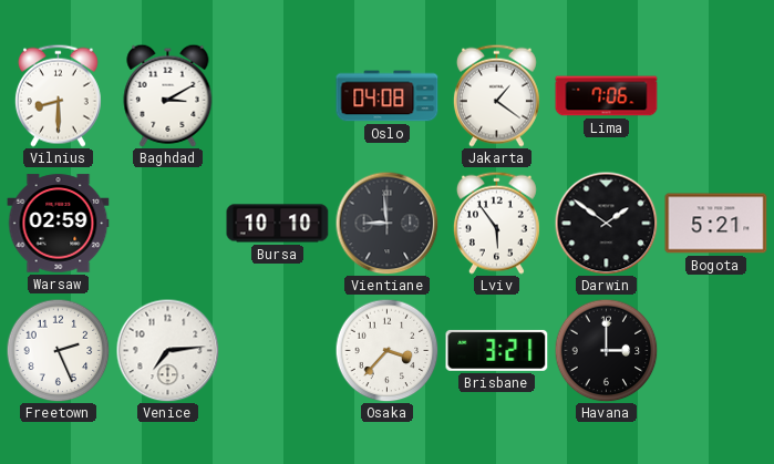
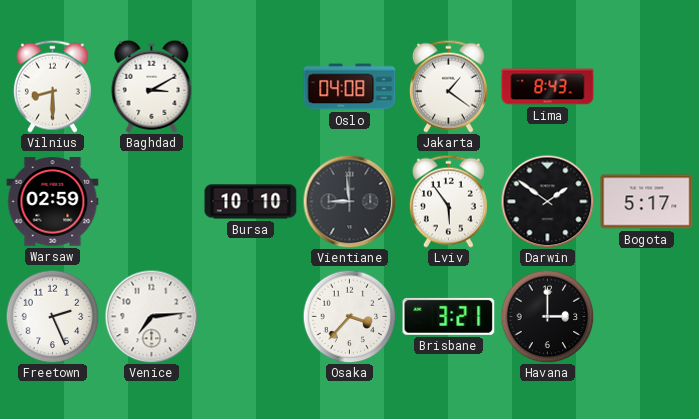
Lima: 7:06 -> 8:43
Bogota: 5:21 -> 5:17
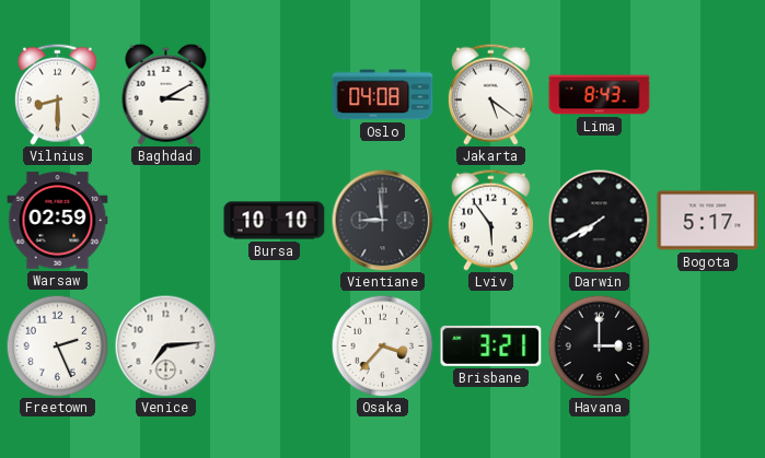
Jakarta: 1:21 -> 5:21
Darwin: 1:51 -> 7:40
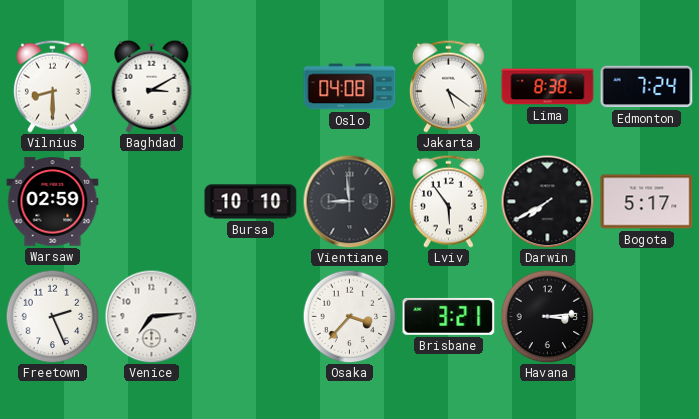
Lima: 8:43 -> 8:38
Edmonton: none -> 7:24
Havana: 3:00 -> 3:14
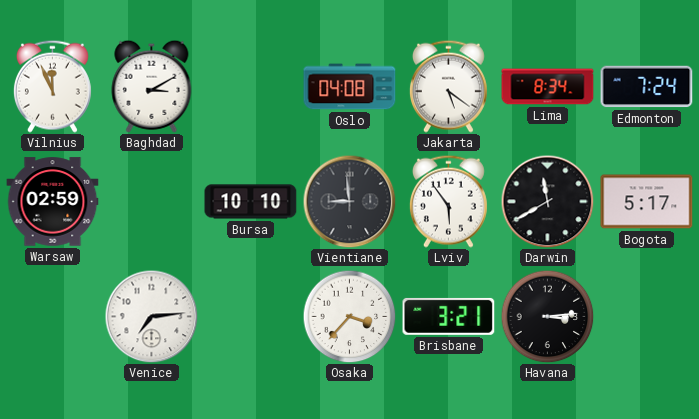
Vilnius: 8:30 -> 11:56
Lima: 8:38 -> 8:34
Darwin: 7:40 -> 11:40
Freetown: 2:26 -> none
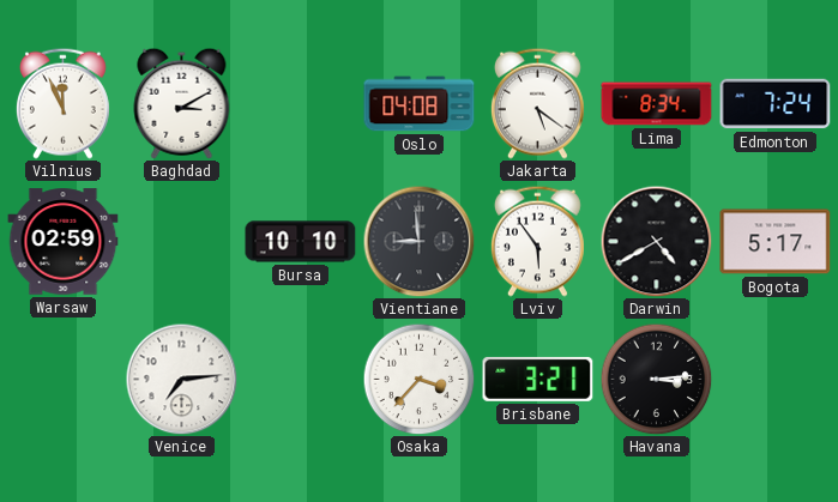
Darwin: 11:40 -> 4:40
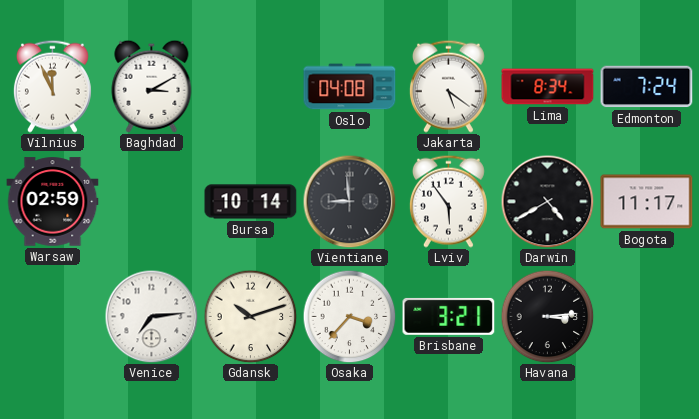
Bursa: 10:10 -> 10:14
Bogota: 5:17 -> 11:17
Gdansk: none -> 10:12
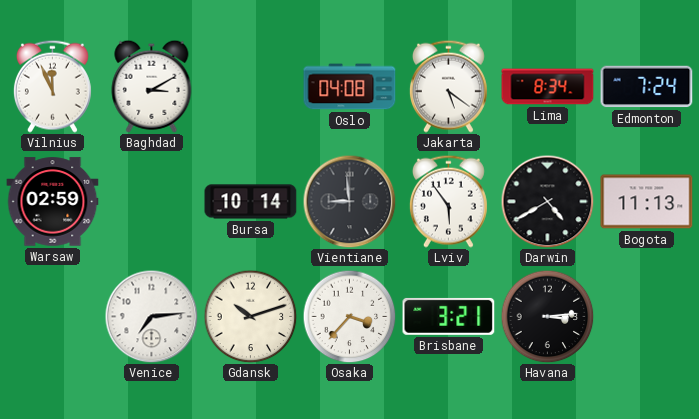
Bogota: 11:17 -> 11:13
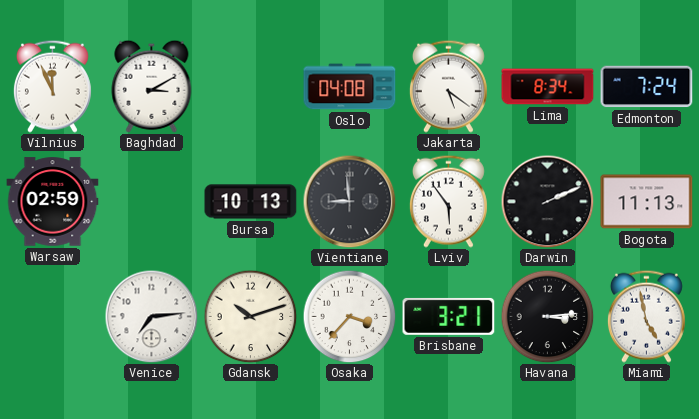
Bursa: 10:14 -> 10:13
Darwin: 4:40 -> 2:11
Miami: none -> 4:58
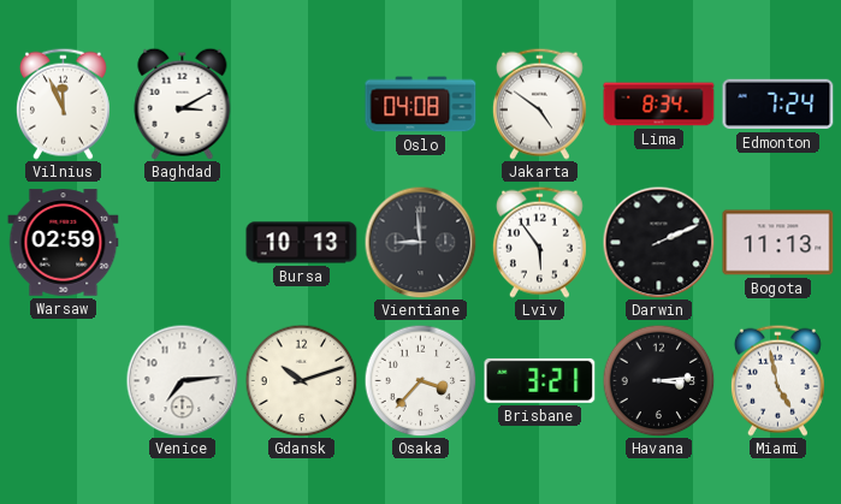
Jakarta: 5:21 -> 4:51
